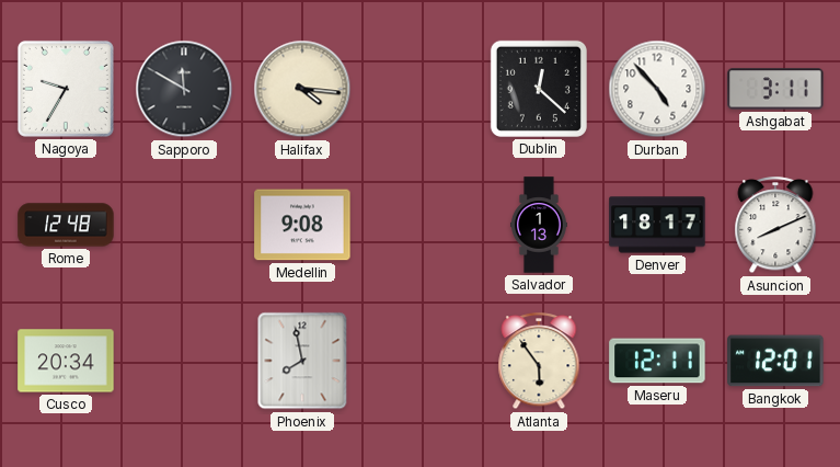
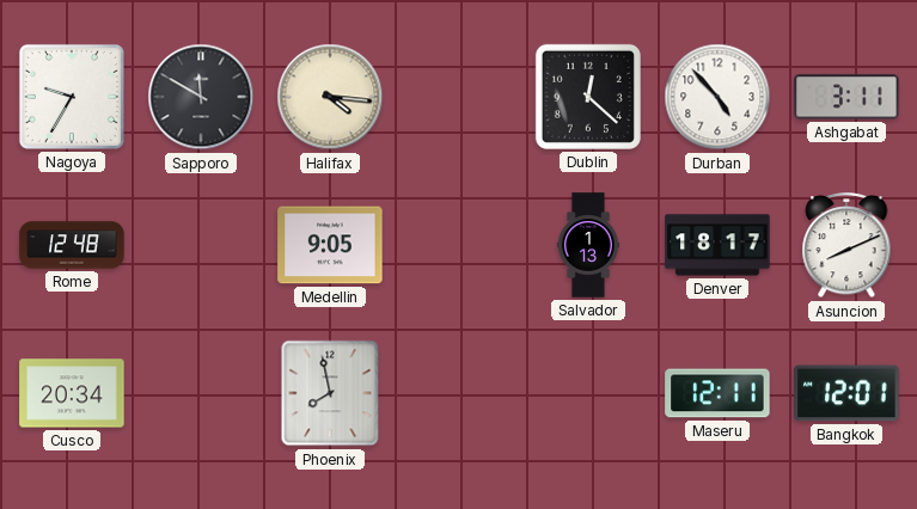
Medellin: 9:08 -> 9:05
Atlanta: 5:54 -> none
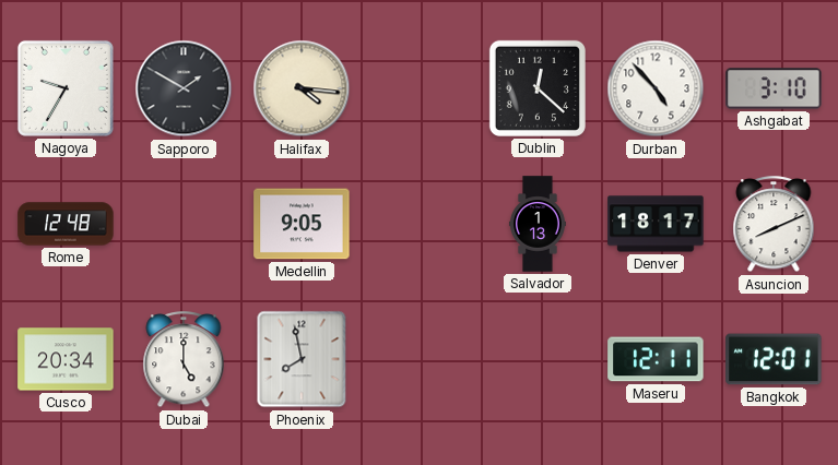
Sapporo: 11:50 -> 1:50
Ashgabat: 3:11 -> 3:10
Dubai: none -> 5:00
